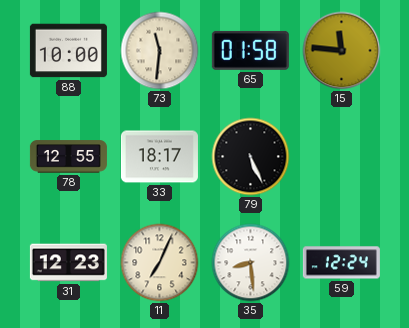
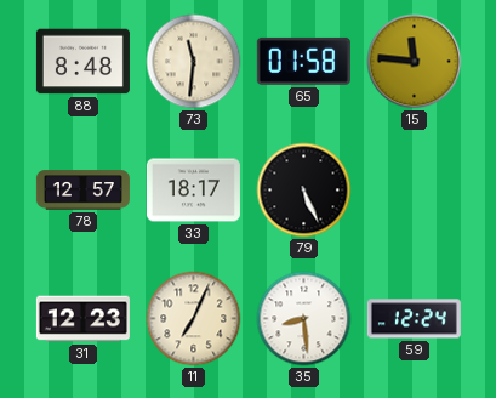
88: 10:00 -> 8:48
78: 12:55 -> 12:57
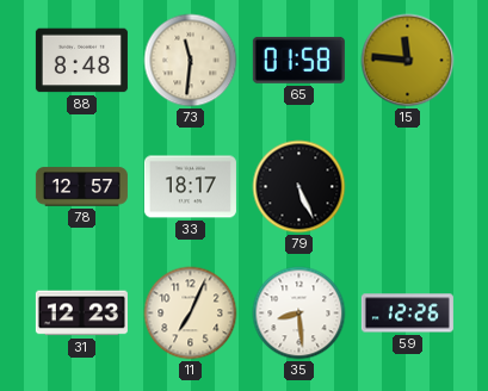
59: 12:24 -> 12:26
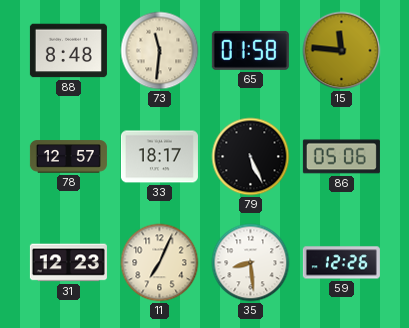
86: none -> 05:06
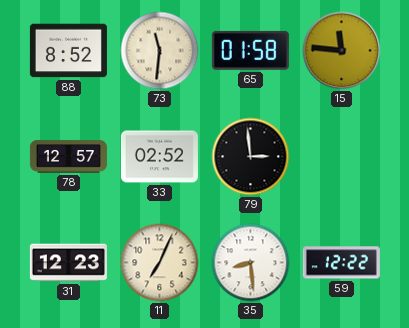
88: 8:48 -> 8:52
33: 18:17 -> 02:52
79: 5:26 -> 2:59
86: 05:06 -> none
59: 12:26 -> 12:22
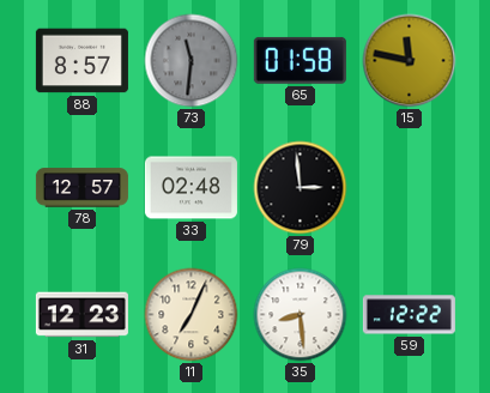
88: 8:52 -> 8:57
73 dial: cream -> grey
15: 11:46 -> 11:47
33: 02:52 -> 02:48
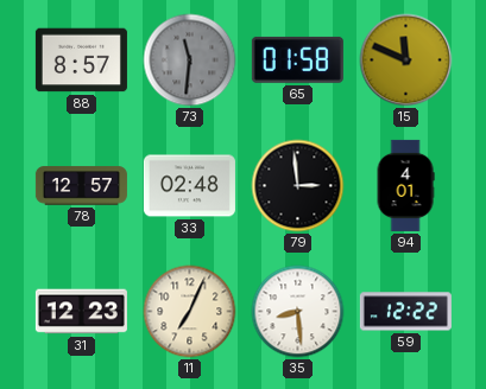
15: 11:47 -> 11:49
94: none -> 4:01
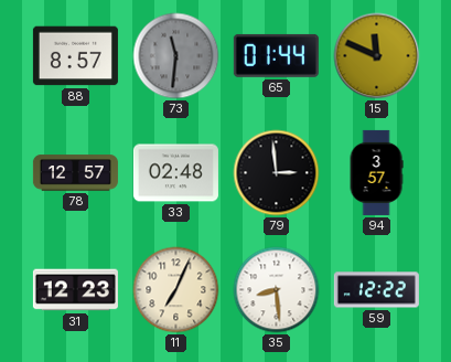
65: 01:58 -> 01:44
94: 4:01 -> 3:57
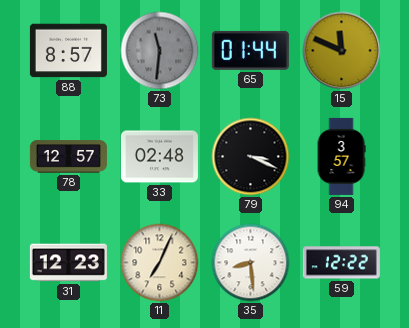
79: 2:59 -> 3:19
